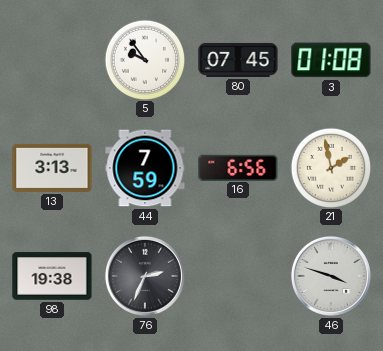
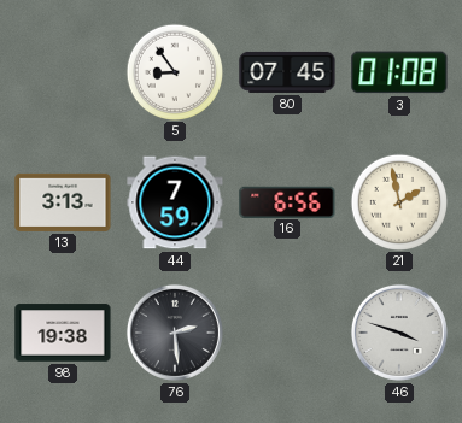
5: 9:54 -> 8:54
76: 2:34 -> 2:29
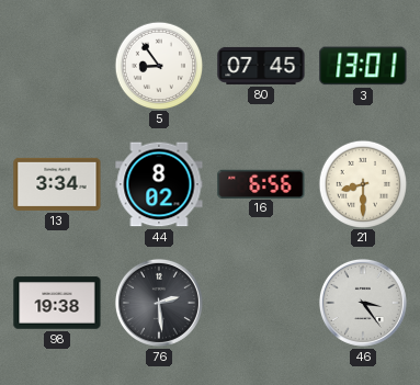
3: 01:08 -> 13:01
13: 3:13 -> 3:34
44: 7:59 -> 8:02
21: 1:58 -> 8:30
46: 3:48 -> 3:24
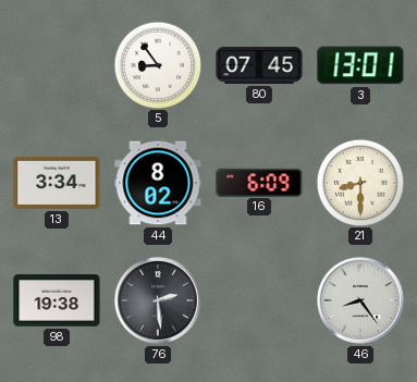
16: 6:56 -> 6:09
46: 3:24 -> 8:24
